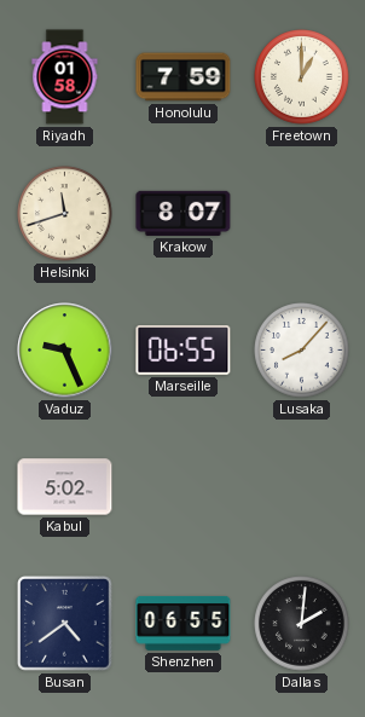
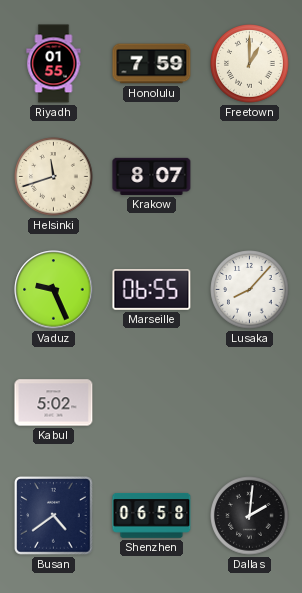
Riyadh: 01:58 -> 01:55
Shenzhen: 06:55 -> 06:58
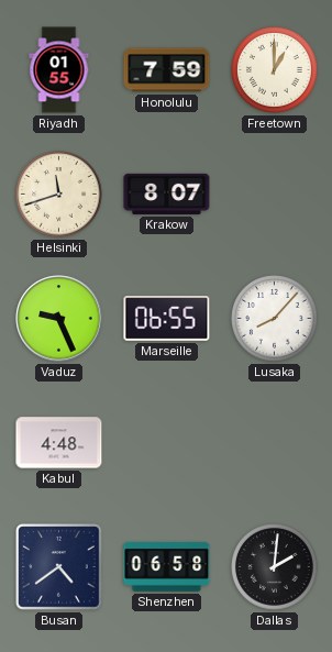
Kabul: 5:02 -> 4:48
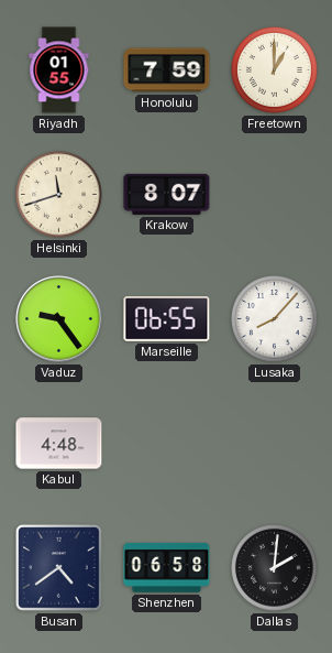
Vaduz: 9:26 -> 9:24
